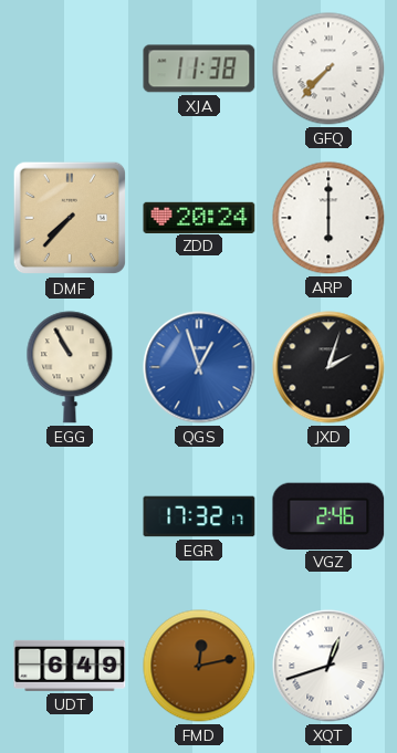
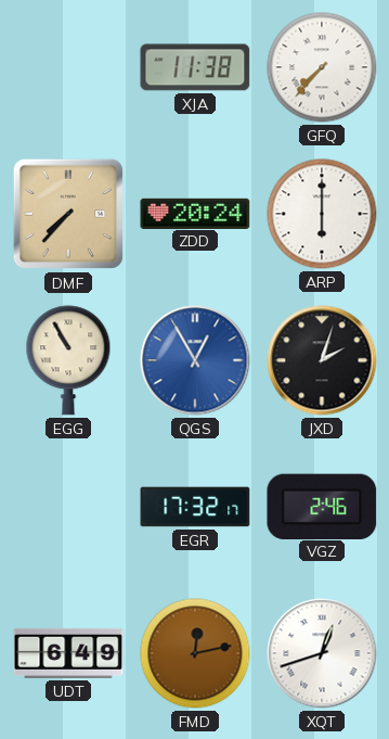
QGS: 12:57 -> 12:55
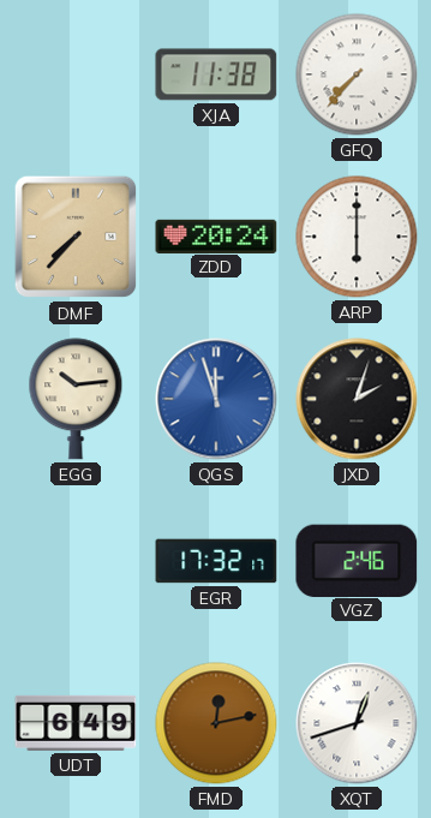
EGG: 10:55 -> 10:14
QGS: 12:55 -> 11:57
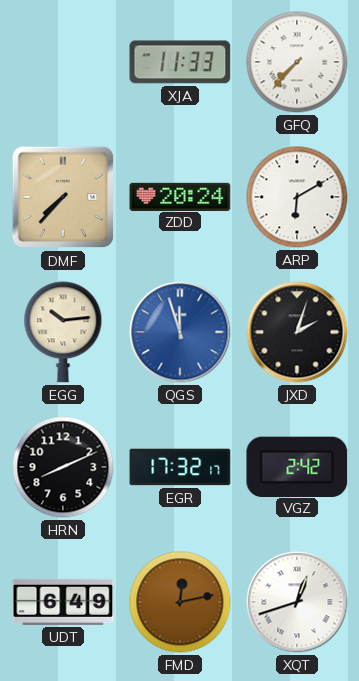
XJA: 11:38 -> 11:33
ARP: 6:00 -> 6:10
HRN: none -> 8:11
VGZ: 2:46 -> 2:42
